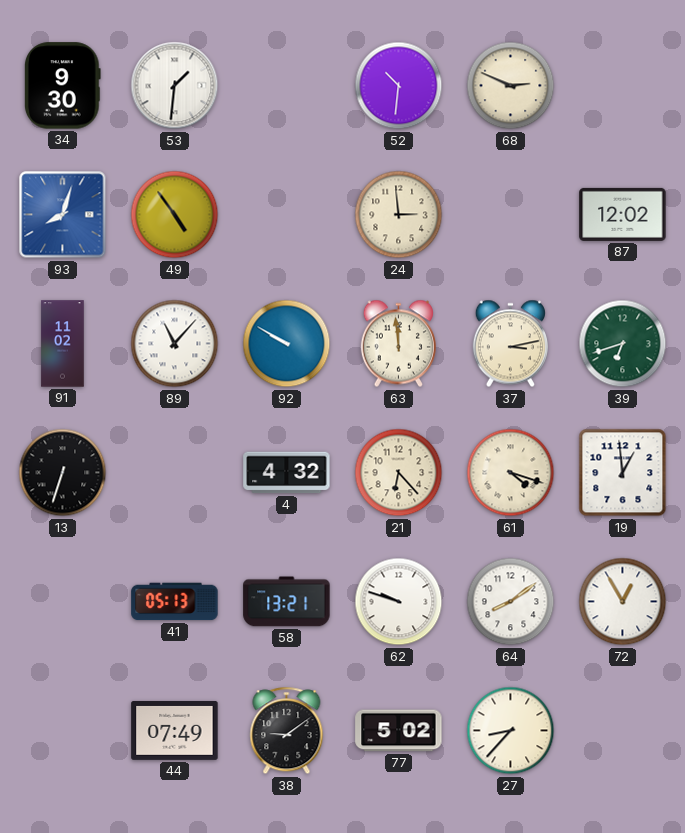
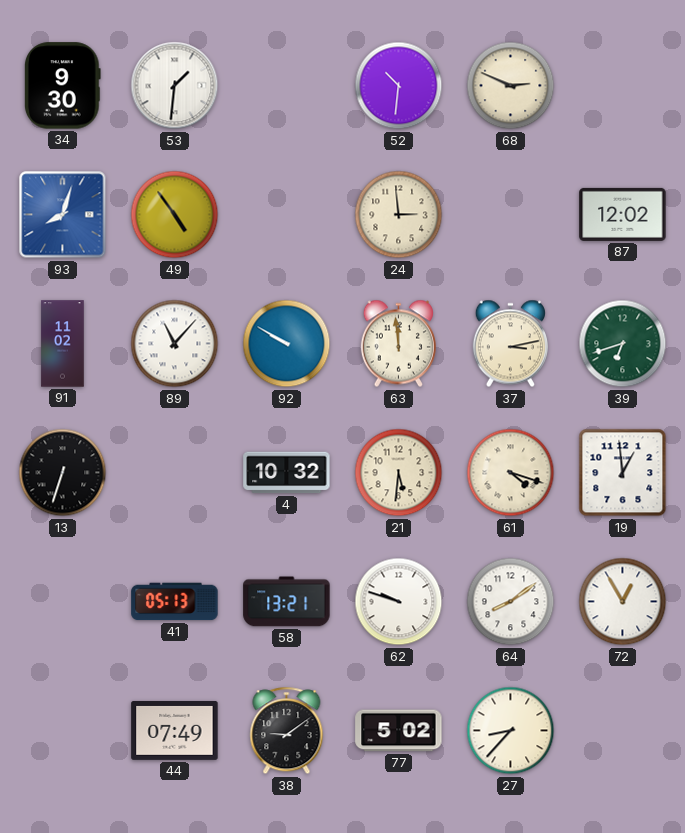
4: 4:32 -> 10:32
21: 6:23 -> 5:31
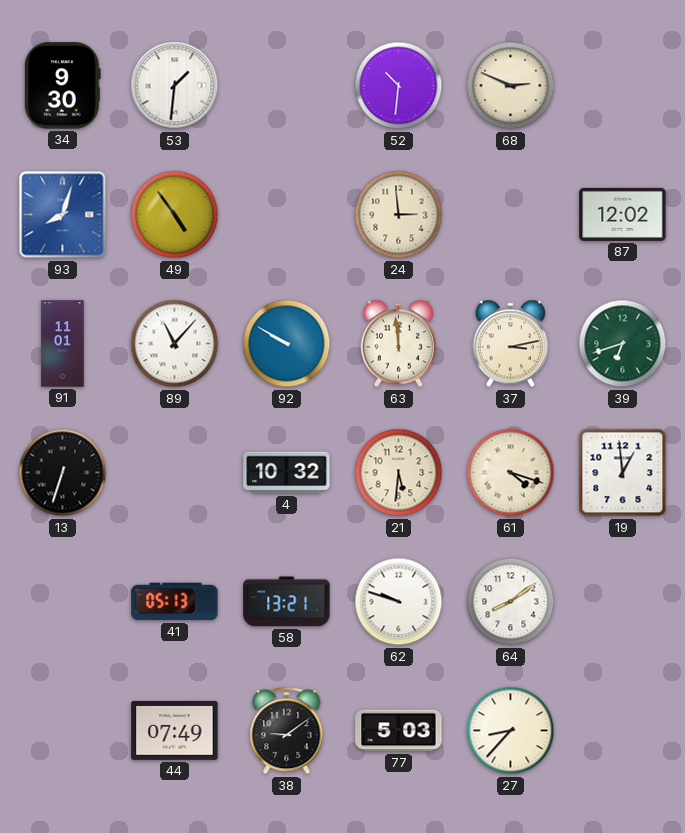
91: 11:02 -> 11:01
72: 12:55 -> none
77: 5:02 -> 5:03
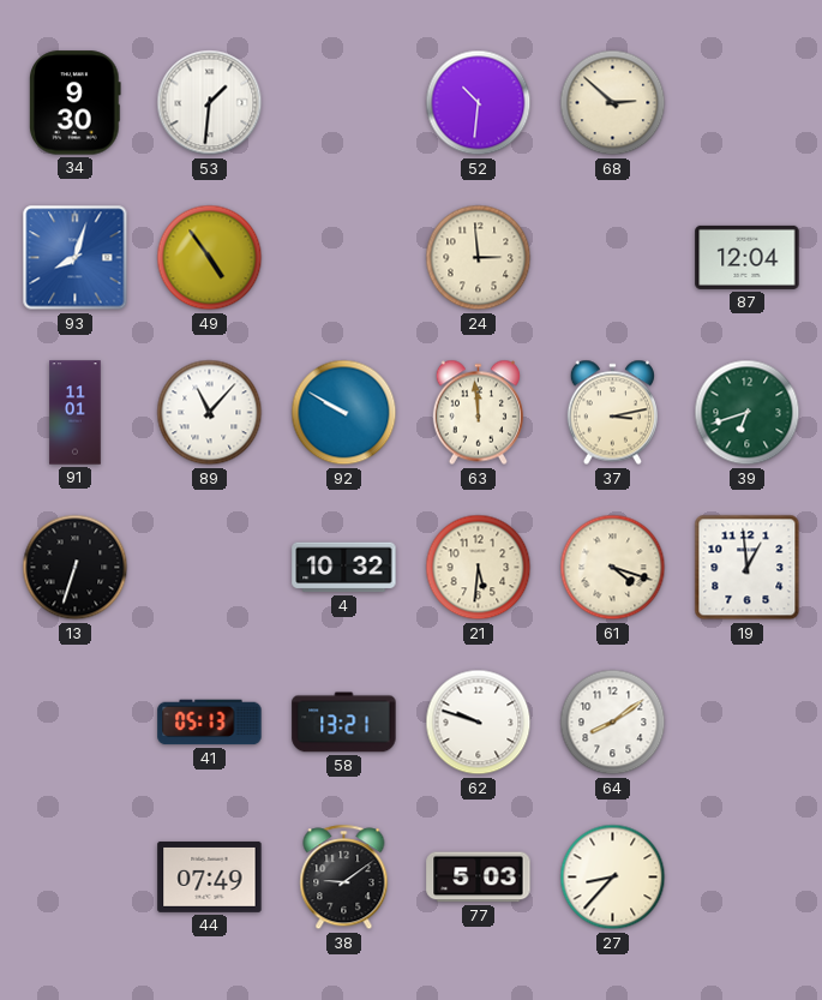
68: 2:49 -> 2:52
87: 12:02 -> 12:04
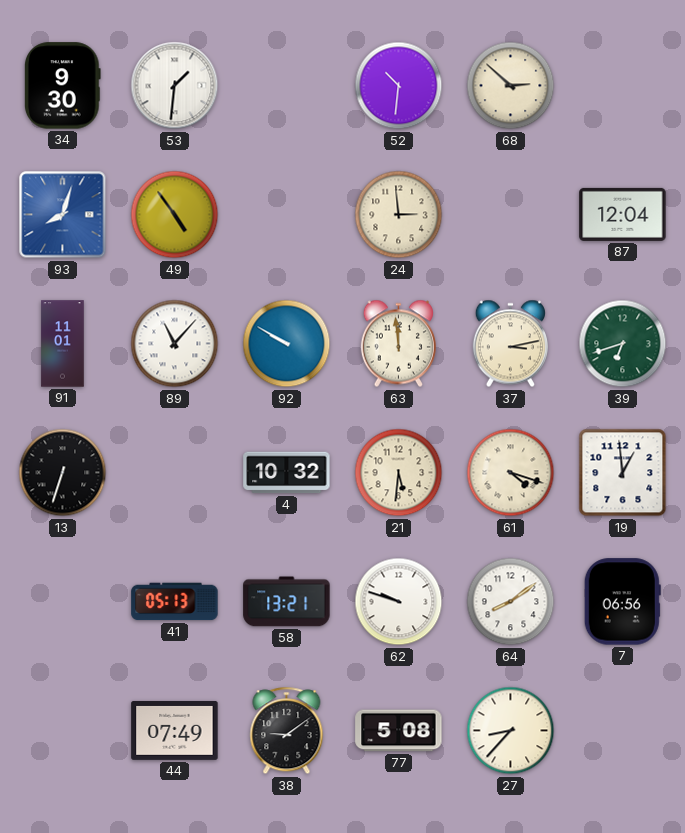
7: none -> 06:56
77: 5:03 -> 5:08
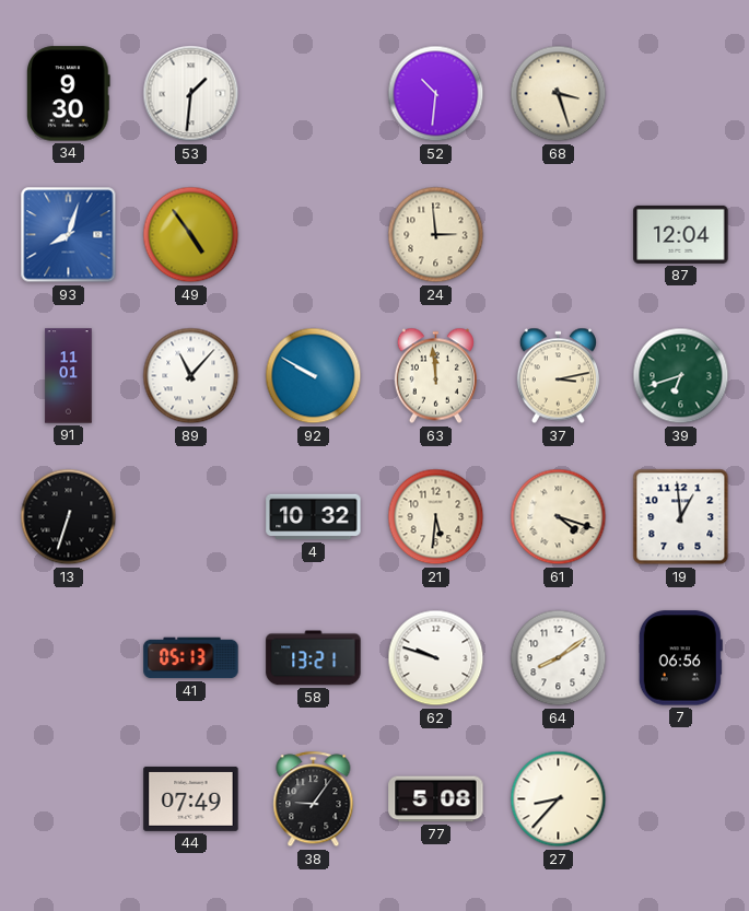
68: 2:52 -> 3:27
38: 9:09 -> 9:06
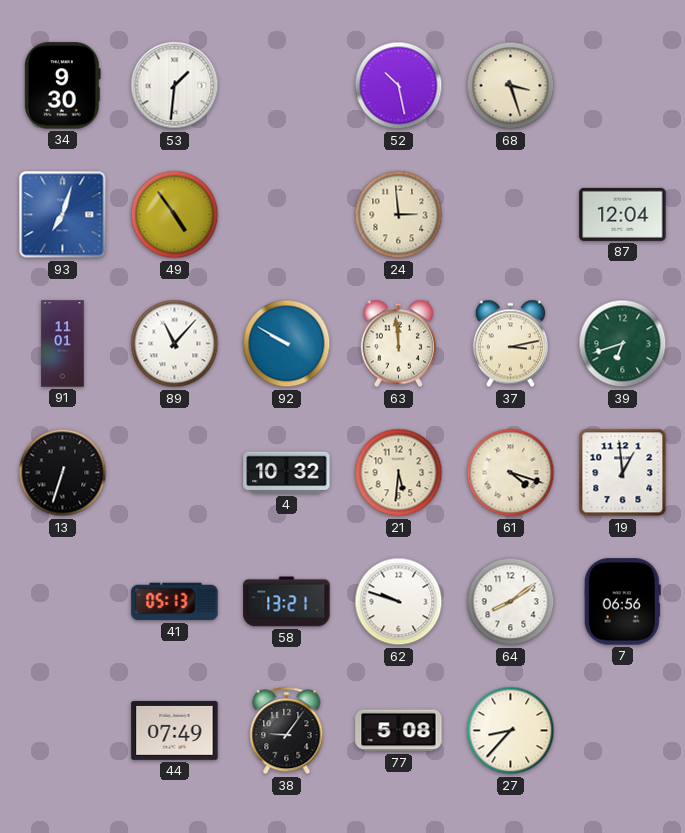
52: 10:31 -> 10:28
93: 8:03 -> 7:03
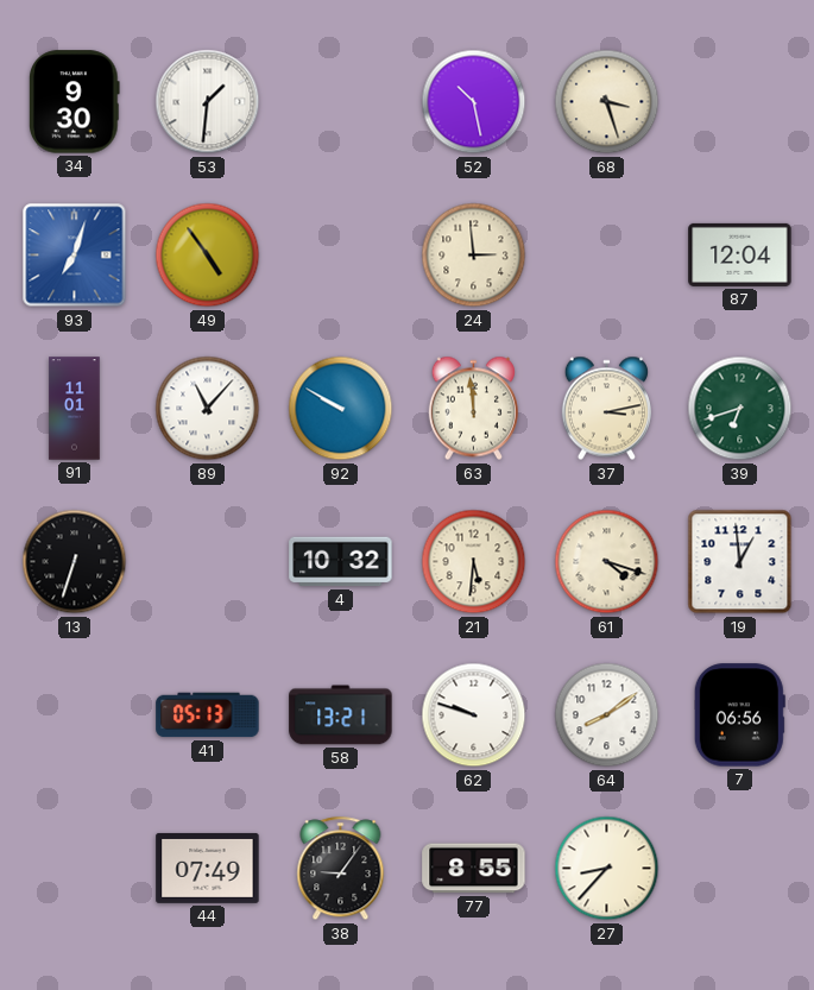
77: 5:08 -> 8:55
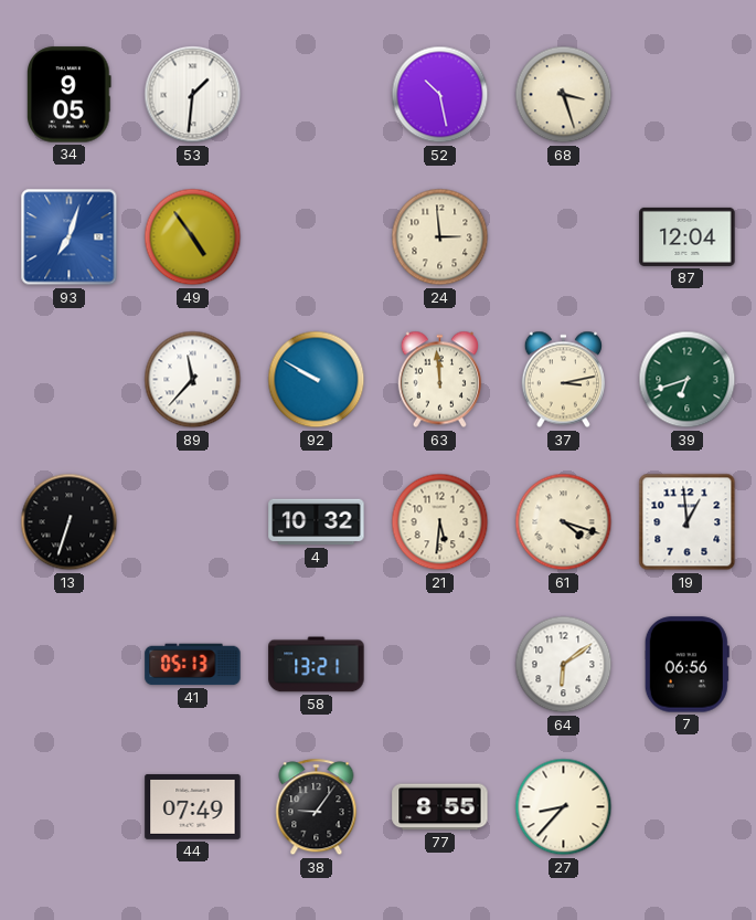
34: 9:30 -> 9:05
91: 11:01 -> none
89: 11:07 -> 11:37
62: 9:48 -> none
64: 8:09 -> 6:09
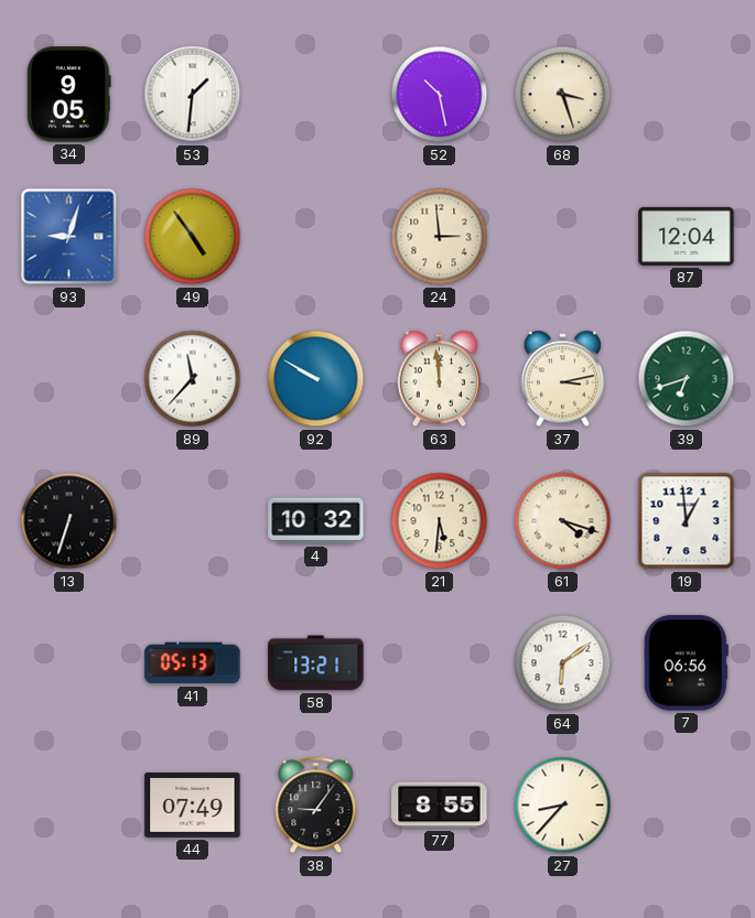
93: 7:03 -> 9:03
